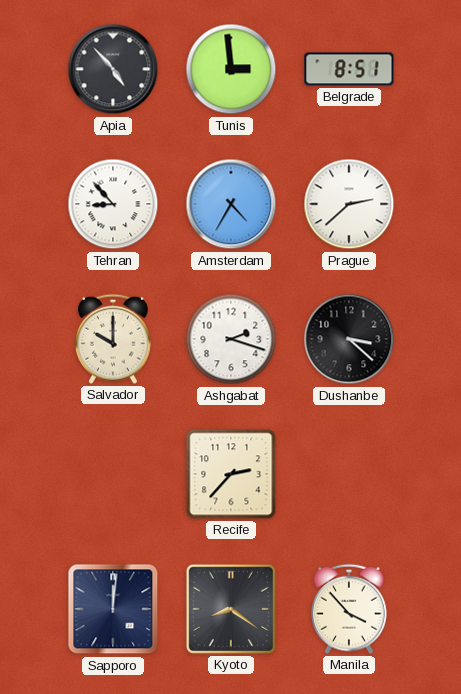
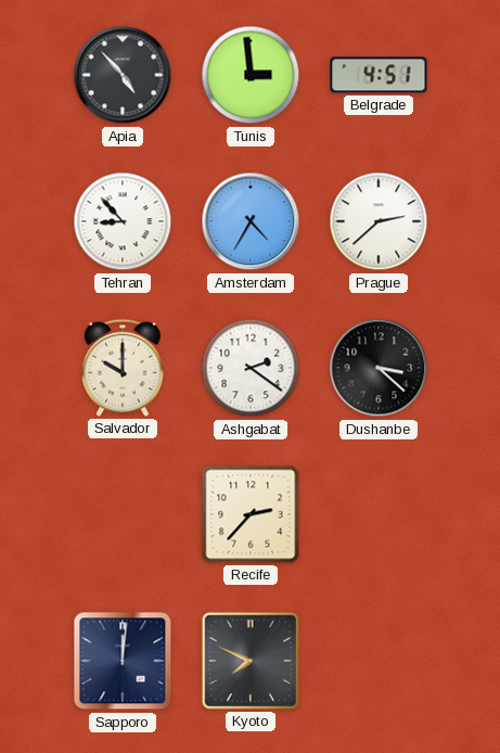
Belgrade: 8:51 -> 4:51
Ashgabat: 2:18 -> 2:21
Kyoto: 8:21 -> 7:49
Manila: 3:53 -> none
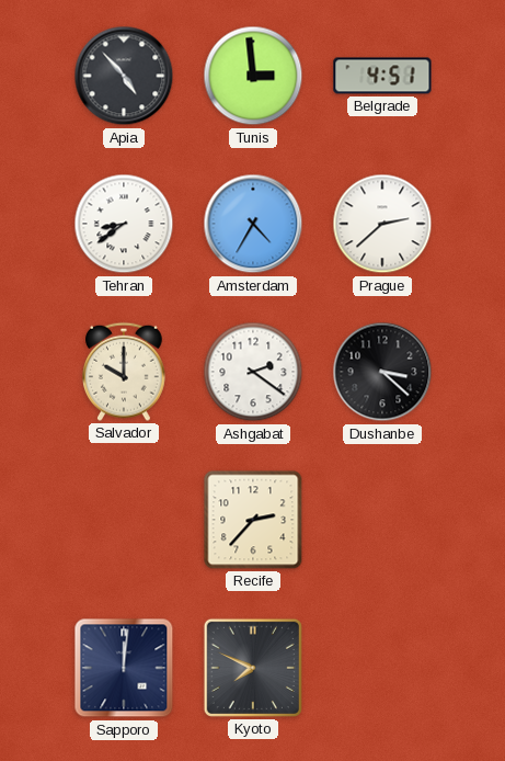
Tehran: 8:53 -> 8:39
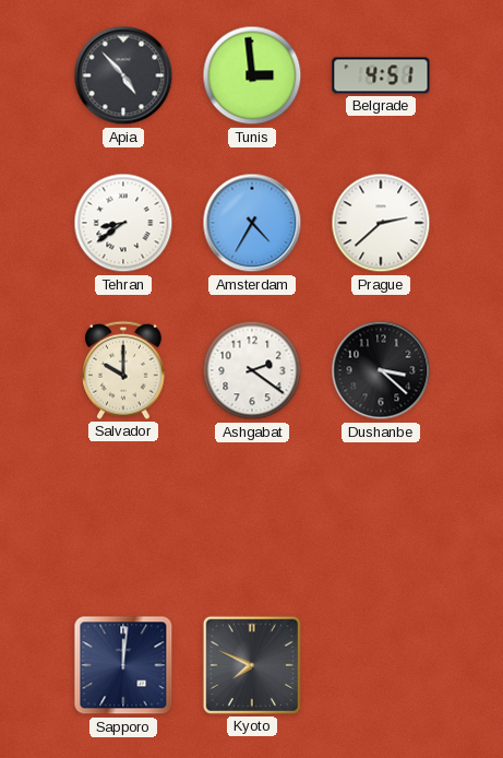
Recife: 2:37 -> none
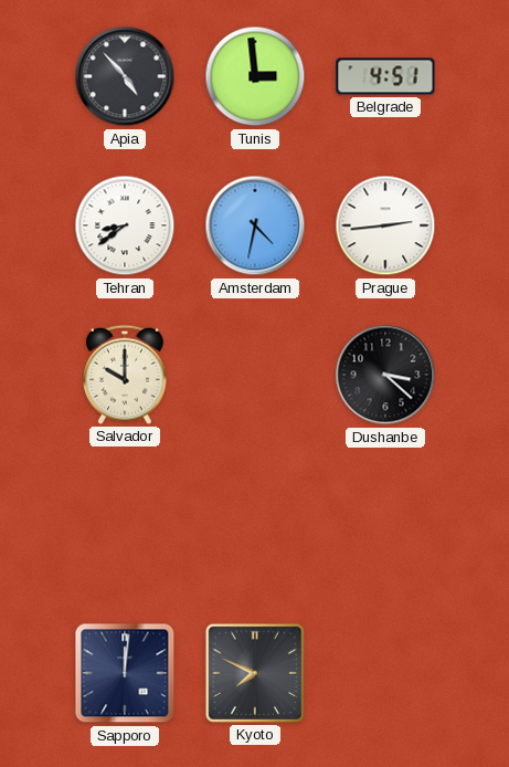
Amsterdam: 4:35 -> 4:32
Prague: 2:38 -> 2:44
Ashgabat: 2:21 -> none
